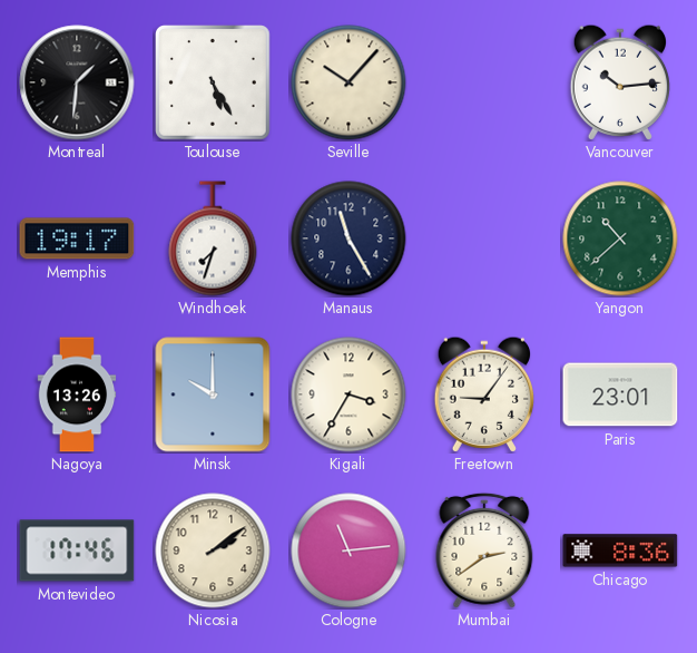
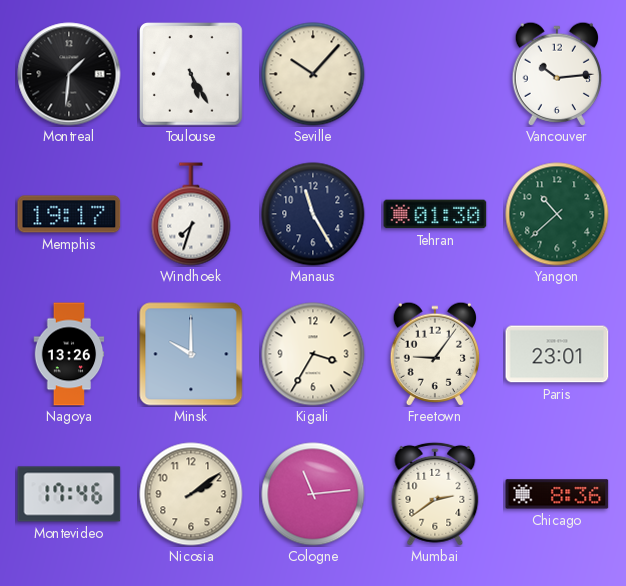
Tehran: none -> 01:30
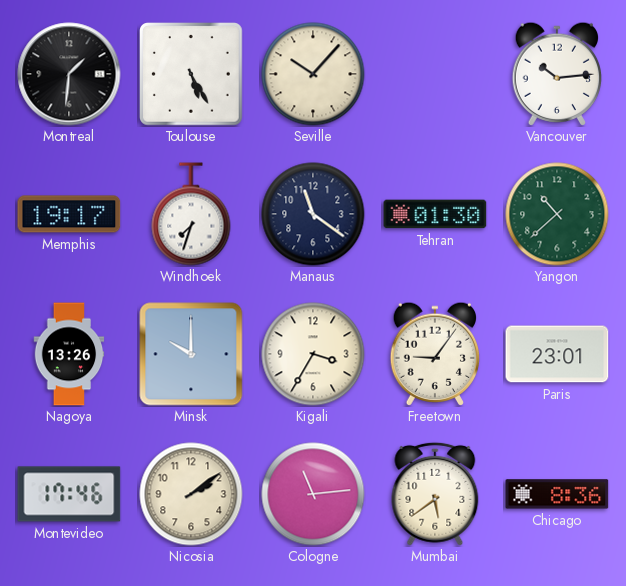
Manaus: 11:25 -> 11:21
Mumbai: 2:39 -> 5:39
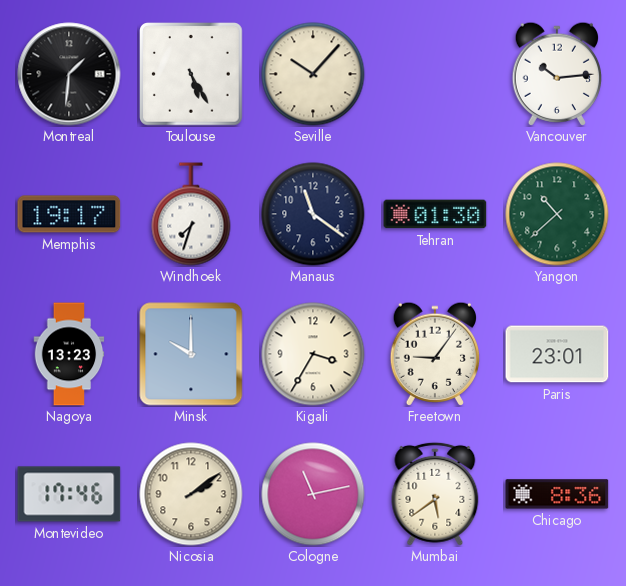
Nagoya: 13:26 -> 13:23
Cologne: 11:14 -> 11:13
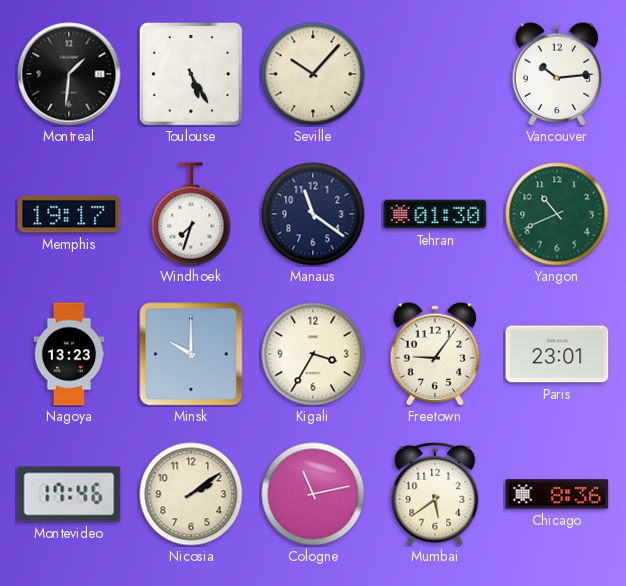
Yangon: 10:38 -> 10:41
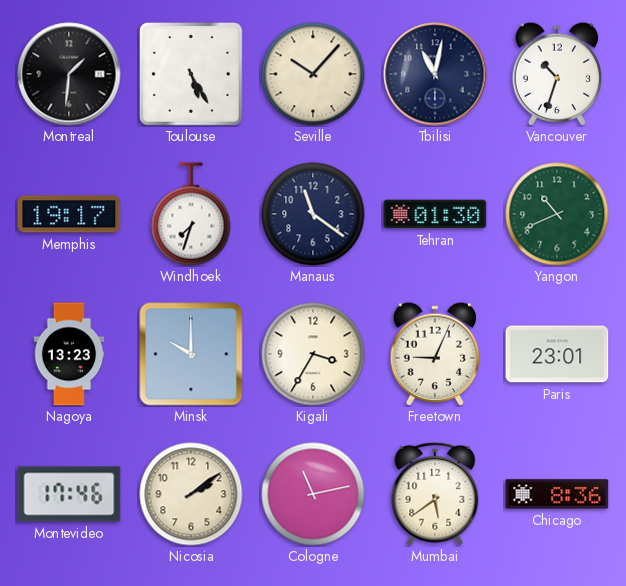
Tbilisi: none -> 11:02
Vancouver: 10:14 -> 10:33
Freetown: 9:06 -> 9:04
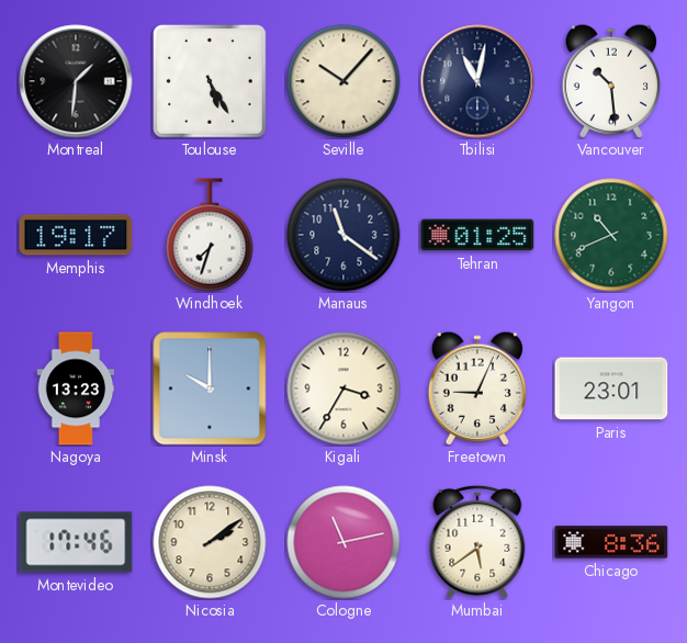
Vancouver: 10:33 -> 10:29
Tehran: 01:30 -> 01:25
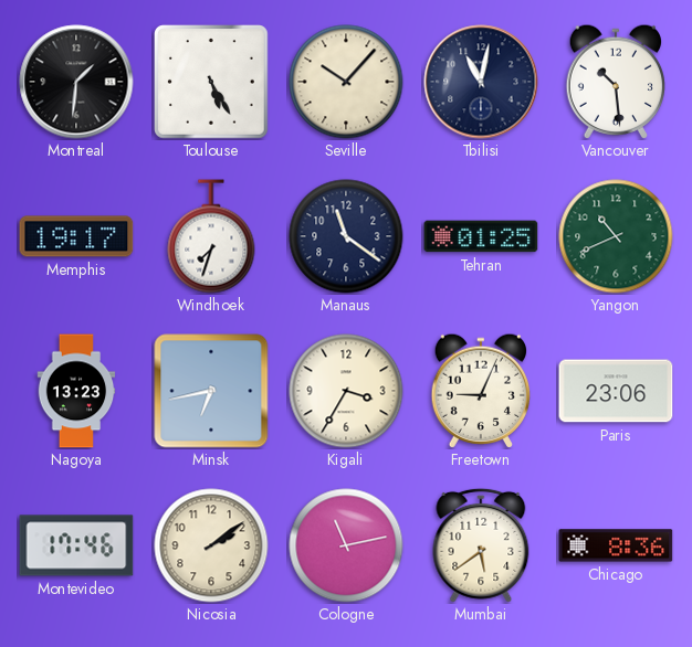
Minsk: 10:00 -> 6:43
Paris: 23:01 -> 23:06
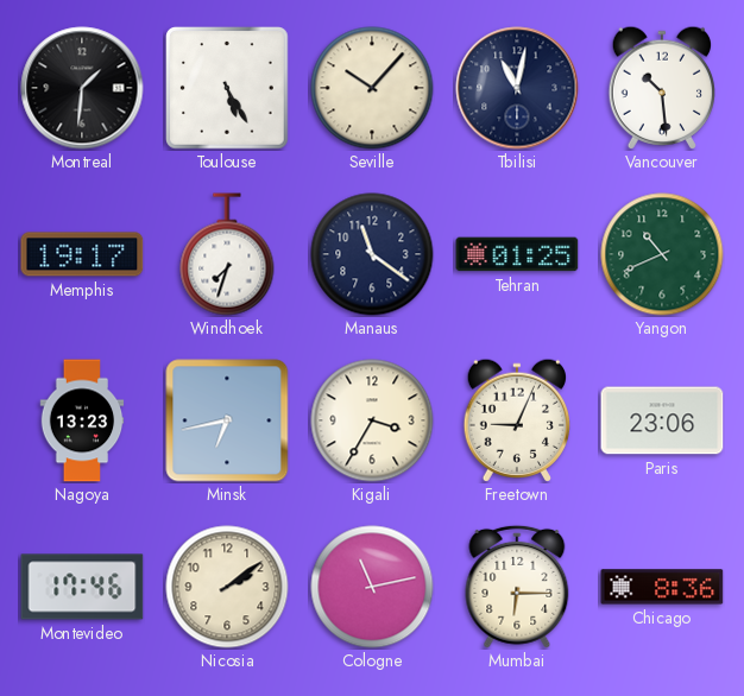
Mumbai: 5:39 -> 6:15
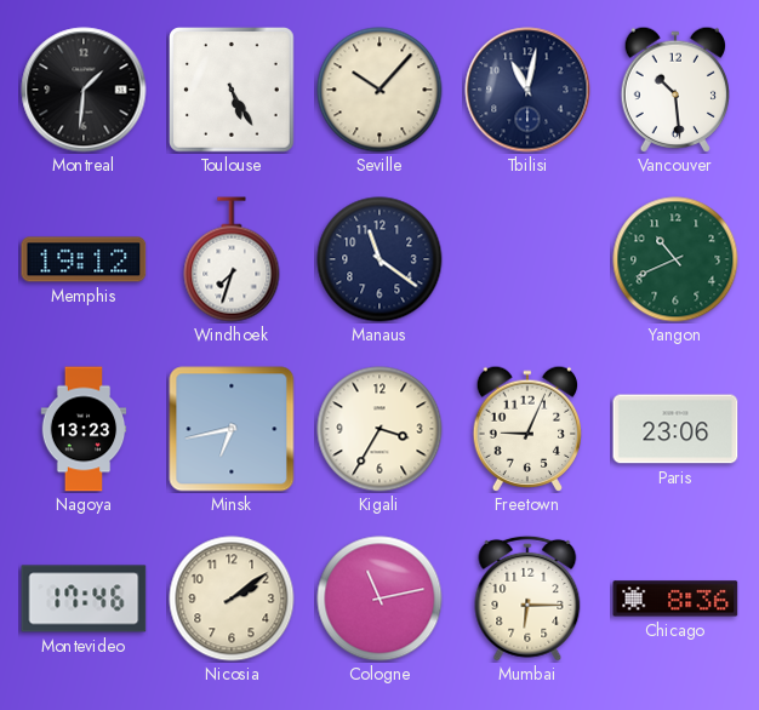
Memphis: 19:17 -> 19:12
Tehran: 01:25 -> none
